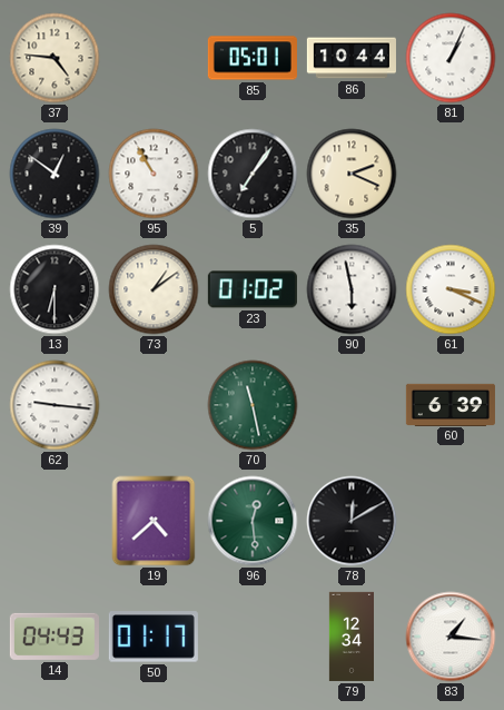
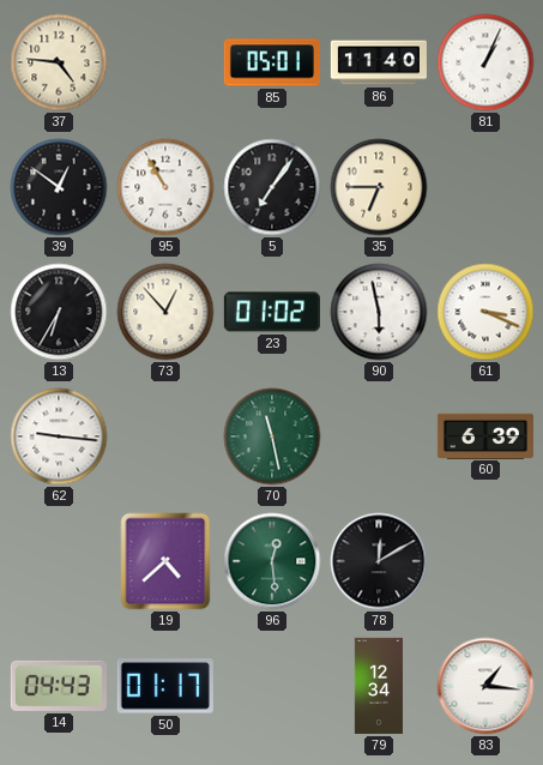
86: 10:44 -> 11:40
35: 2:19 -> 6:45
13: 6:30 -> 6:35
73: 1:09 -> 12:53
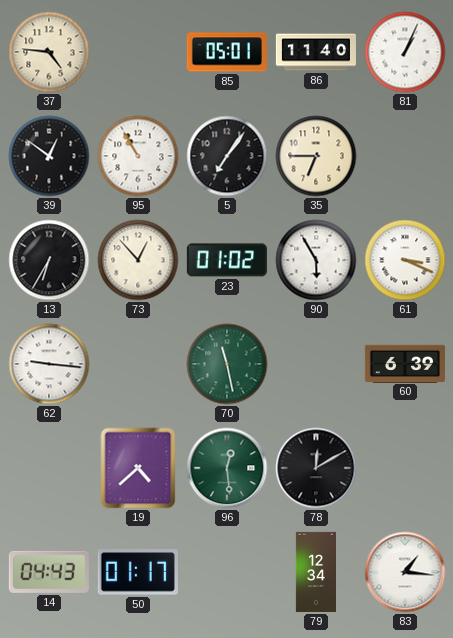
90: 5:58 -> 5:55
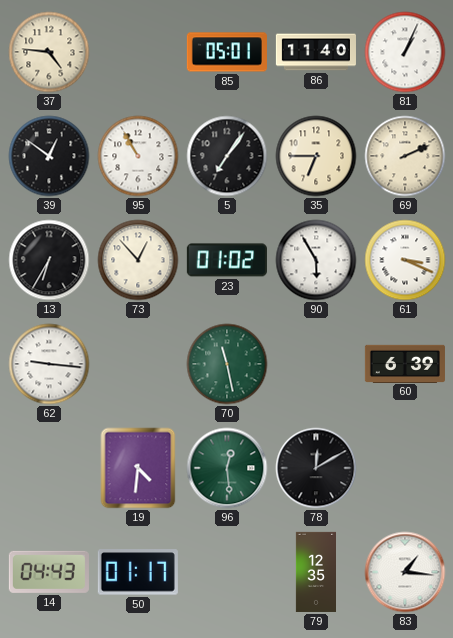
69: none -> 2:11
19: 4:38 -> 4:31
79: 12:34 -> 12:35
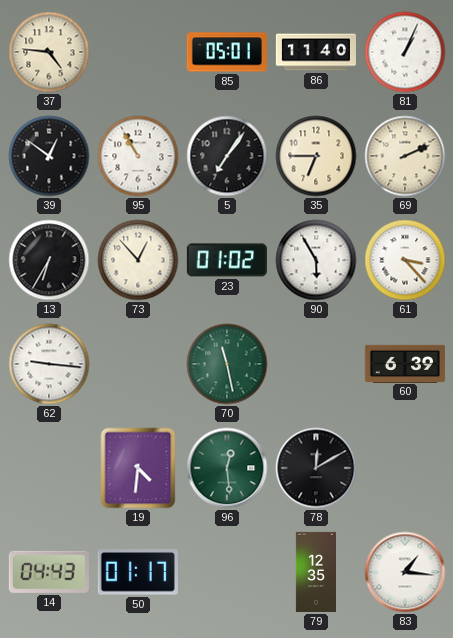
61: 3:19 -> 3:23
